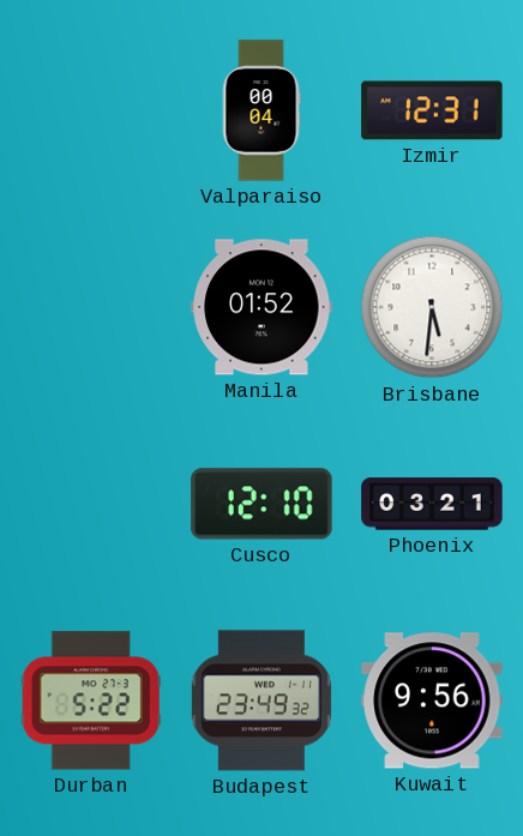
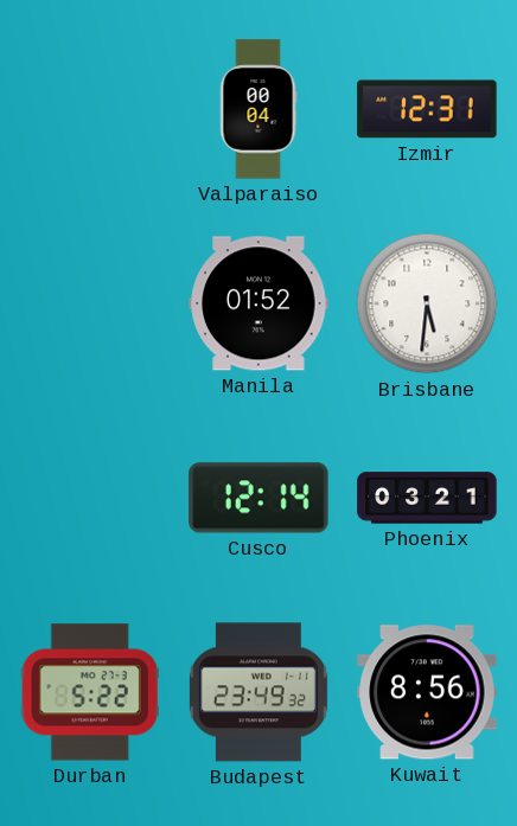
Cusco: 12:10 -> 12:14
Kuwait: 9:56 -> 8:56
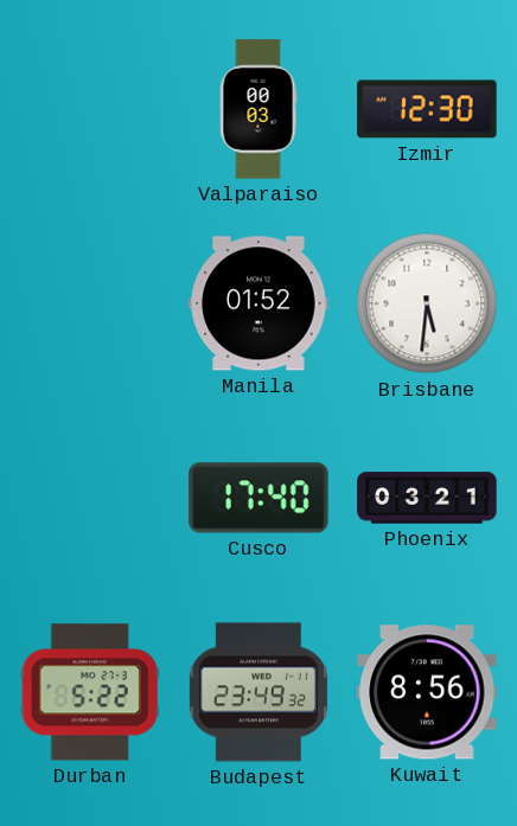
Valparaiso: 00:04 -> 00:03
Izmir: 12:31 -> 12:30
Cusco: 12:14 -> 17:40
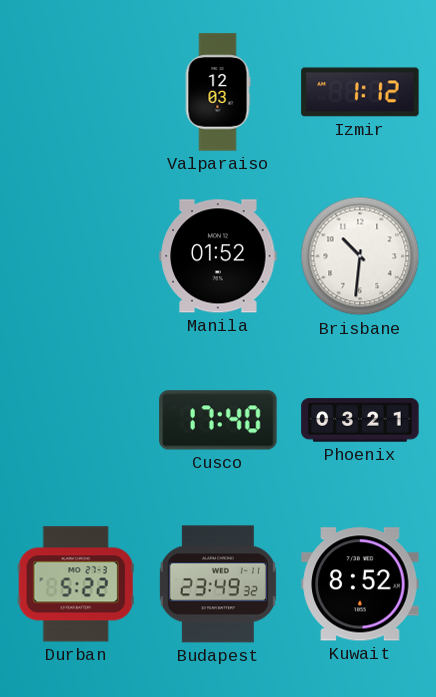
Valparaiso: 00:03 -> 12:03
Izmir: 12:30 -> 1:12
Brisbane: 5:31 -> 10:31
Kuwait: 8:56 -> 8:52
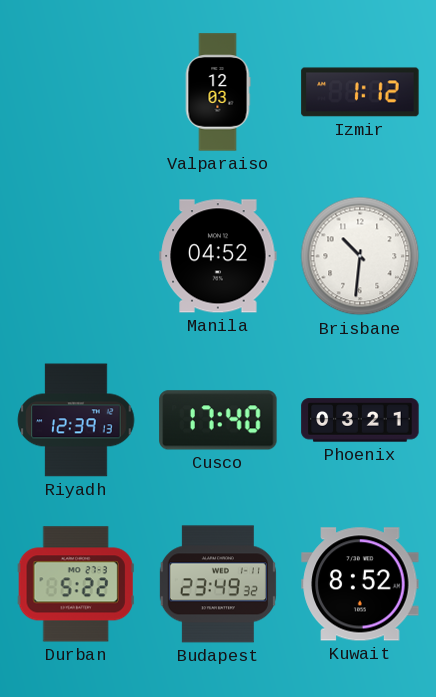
Manila: 01:52 -> 04:52
Riyadh: none -> 12:39
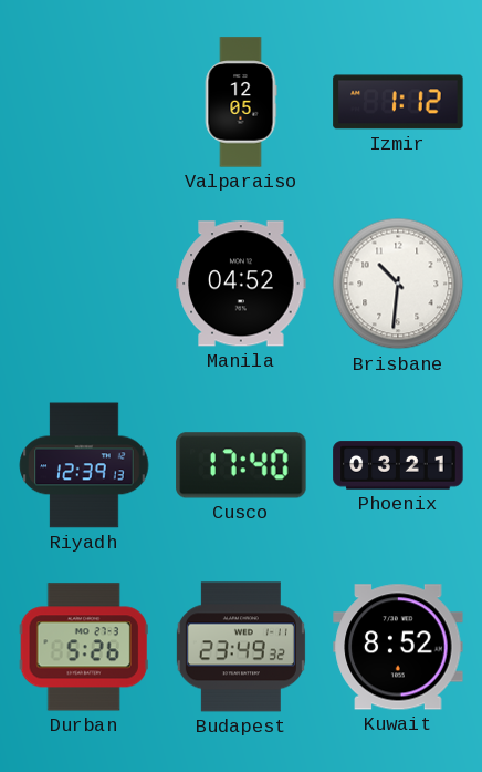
Valparaiso: 12:03 -> 12:05
Durban: 5:22 -> 5:26
